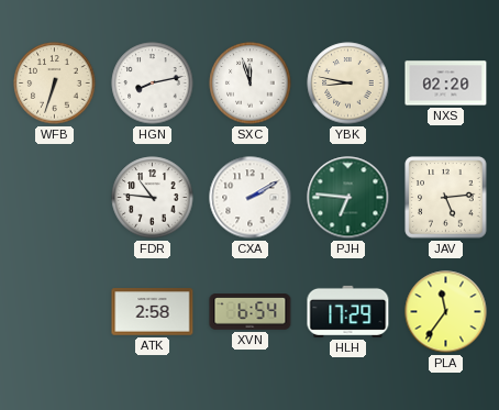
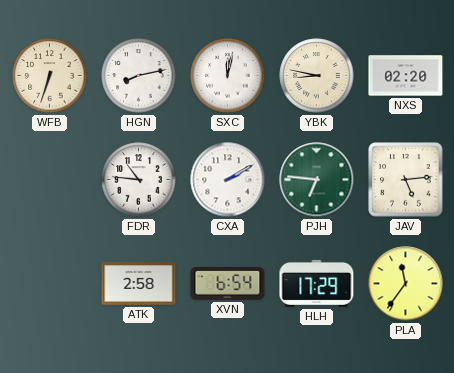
SXC: 11:57 -> 12:02
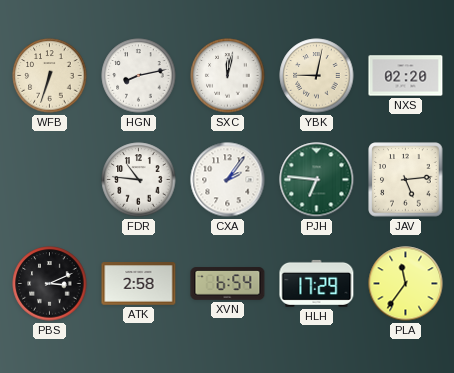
YBK: 8:47 -> 9:02
CXA: 2:10 -> 2:06
PBS: none -> 3:11
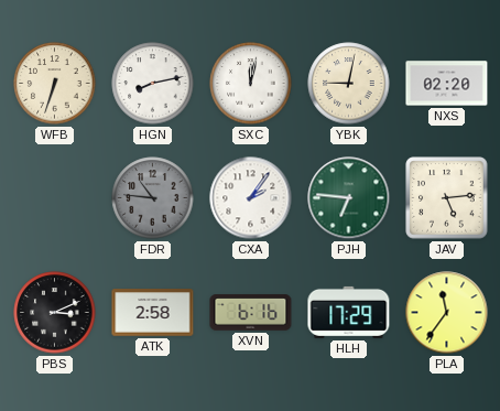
FDR dial: white -> grey
XVN: 6:54 -> 6:16
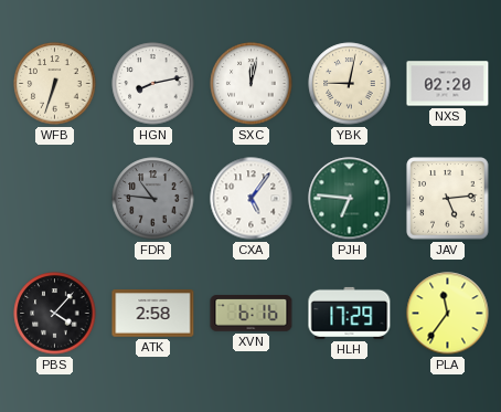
CXA: 2:06 -> 5:06
PBS: 3:11 -> 4:07
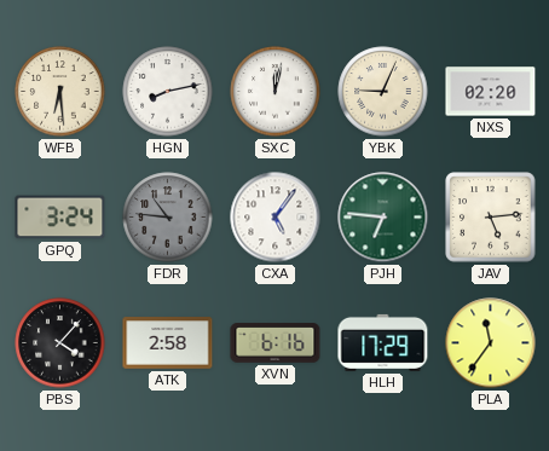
WFB: 6:33 -> 6:29
YBK: 9:02 -> 9:04
GPQ: none -> 3:24
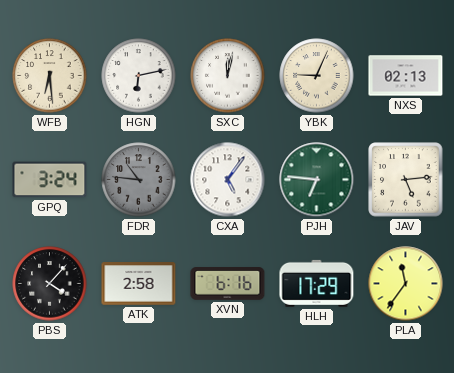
HGN: 8:13 -> 6:13
NXS: 02:20 -> 02:13
